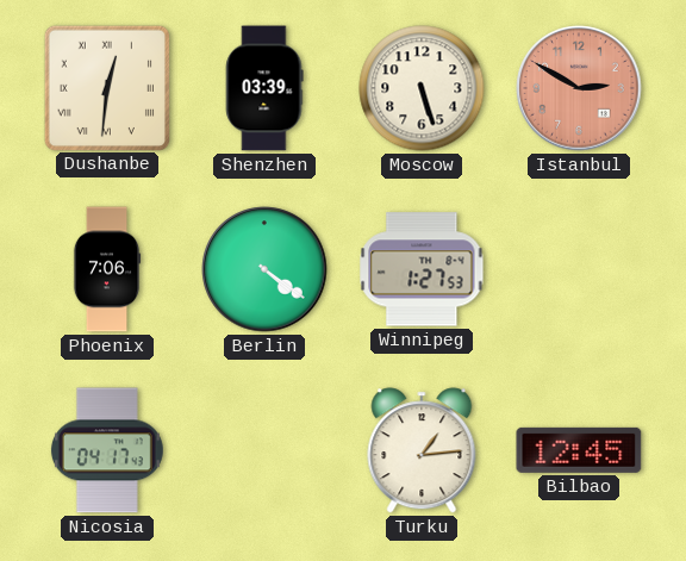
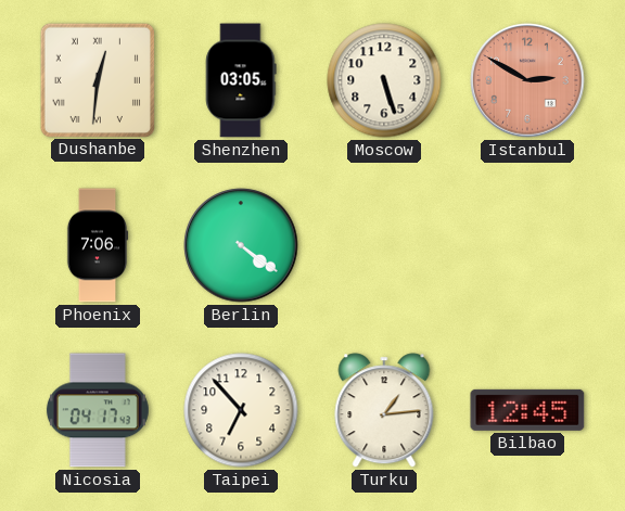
Shenzhen: 03:39 -> 03:05
Winnipeg: 1:27 -> none
Taipei: none -> 6:53
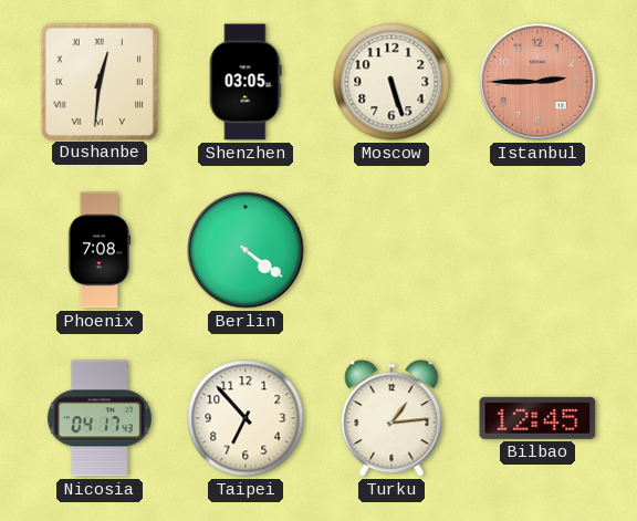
Istanbul: 2:50 -> 2:45
Phoenix: 7:06 -> 7:08
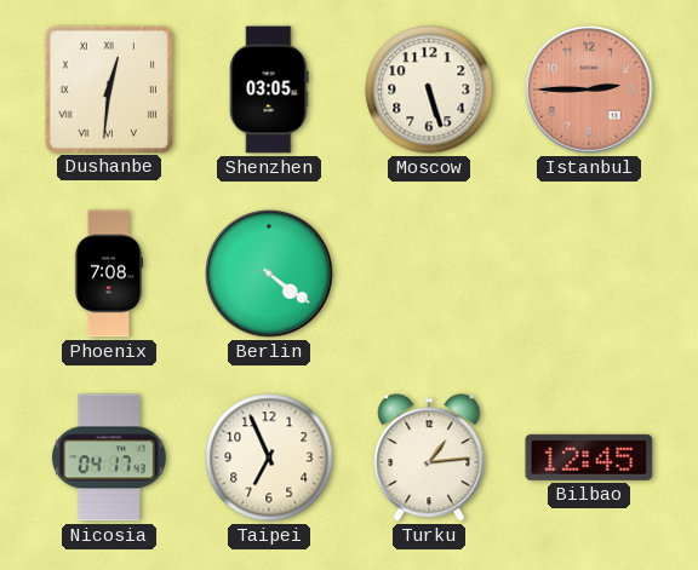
Taipei: 6:53 -> 6:56
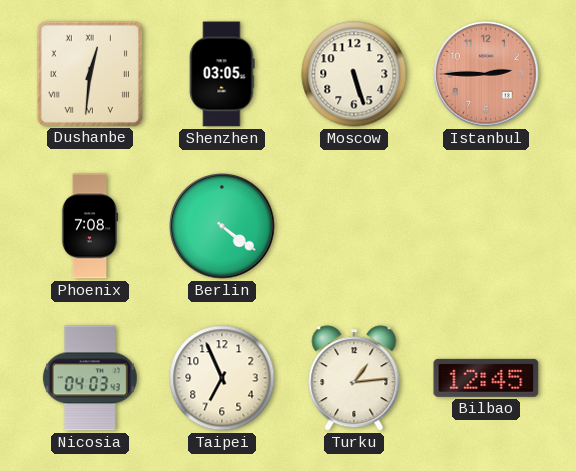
Nicosia: 04:17 -> 04:03
